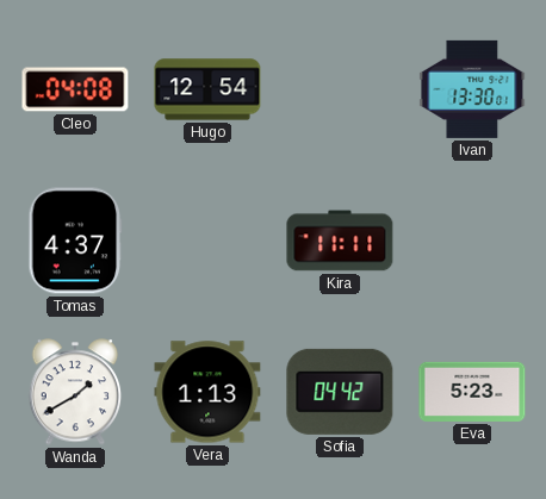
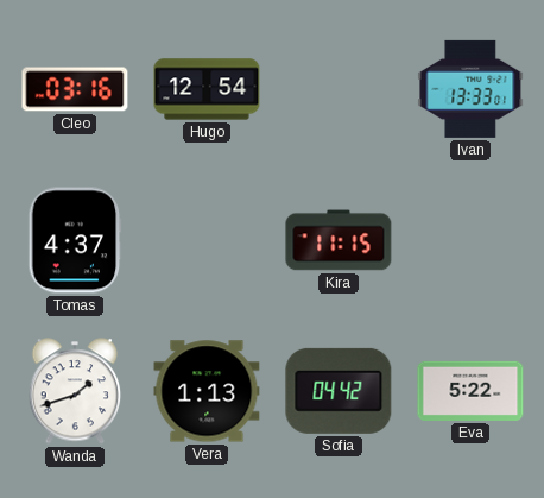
Cleo: 04:08 -> 03:16
Ivan: 13:30 -> 13:33
Kira: 11:11 -> 11:15
Wanda: 1:40 -> 1:42
Eva: 5:23 -> 5:22
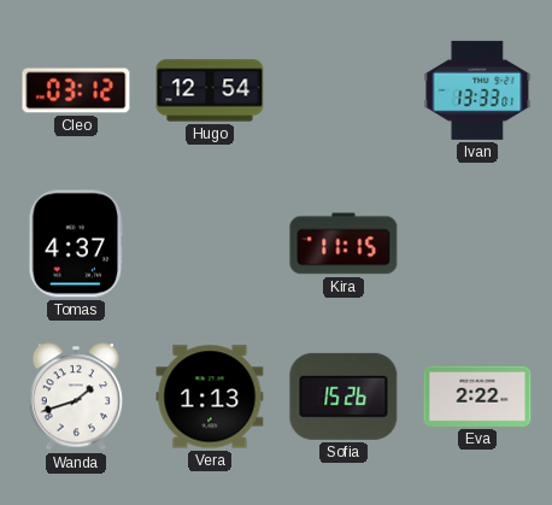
Cleo: 03:16 -> 03:12
Sofia: 04:42 -> 15:26
Eva: 5:22 -> 2:22
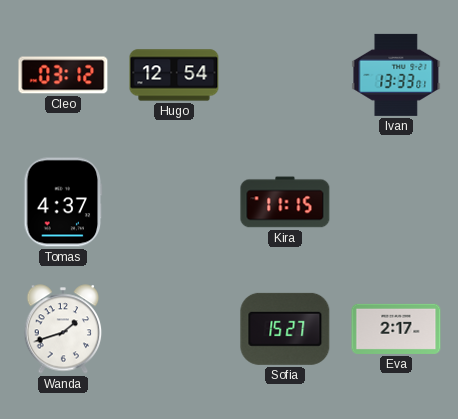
Vera: 1:13 -> none
Sofia: 15:26 -> 15:27
Eva: 2:22 -> 2:17
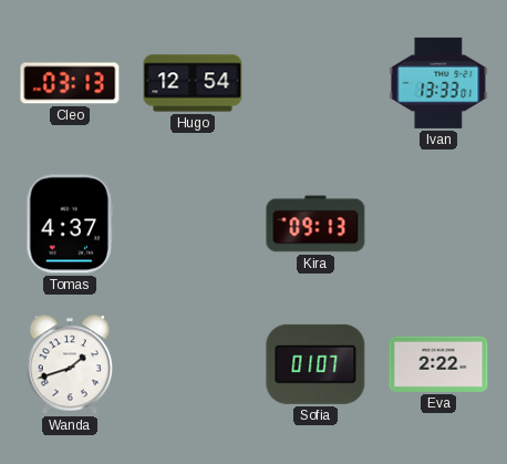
Cleo: 03:12 -> 03:13
Kira: 11:15 -> 09:13
Sofia: 15:27 -> 01:07
Eva: 2:17 -> 2:22
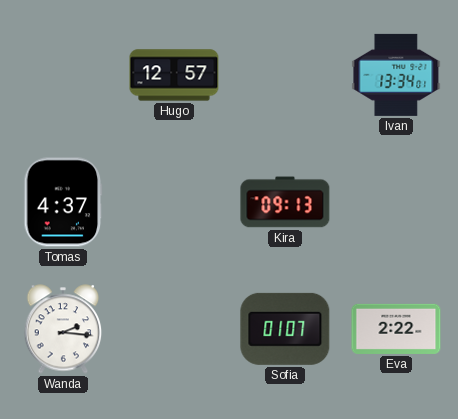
Cleo: 03:13 -> none
Hugo: 12:54 -> 12:57
Ivan: 13:33 -> 13:34
Wanda: 1:42 -> 2:16
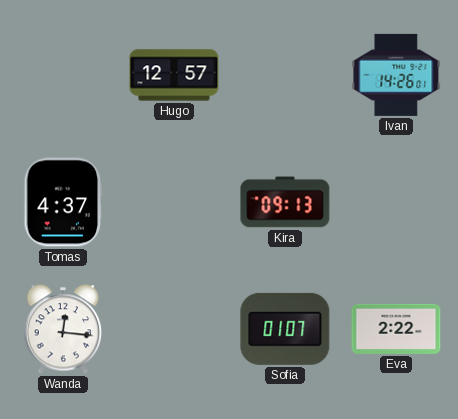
Ivan: 13:34 -> 14:26
Wanda: 2:16 -> 12:16
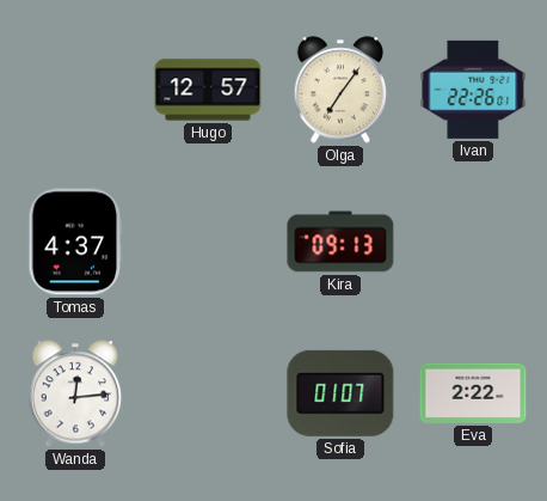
Olga: none -> 7:06
Ivan: 14:26 -> 22:26
Wanda: 12:16 -> 12:14
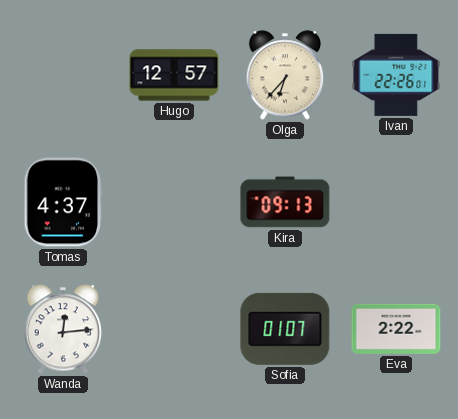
Olga: 7:06 -> 6:37
